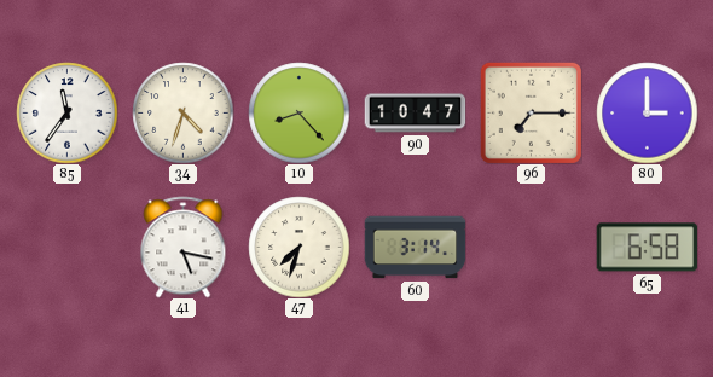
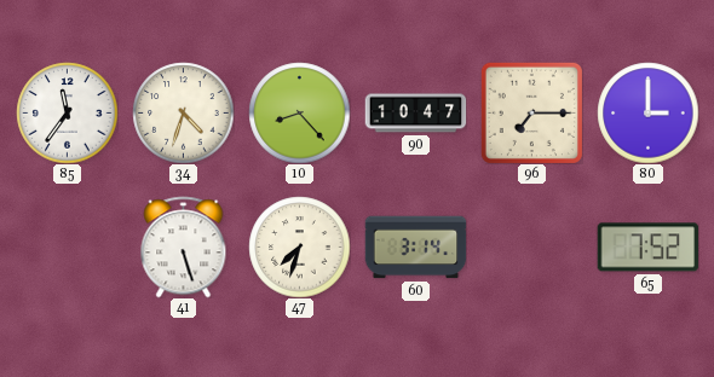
41: 5:17 -> 5:27
65: 6:58 -> 7:52
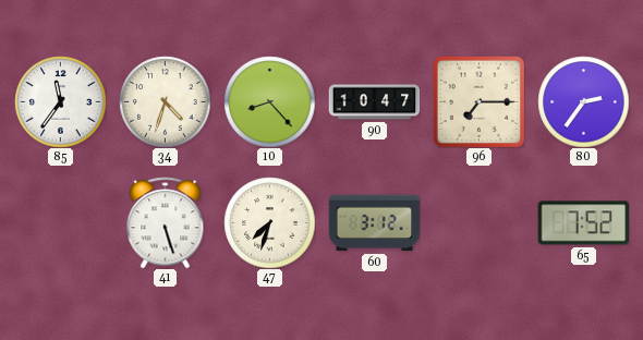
80: 3:00 -> 2:36
60: 3:14 -> 3:12
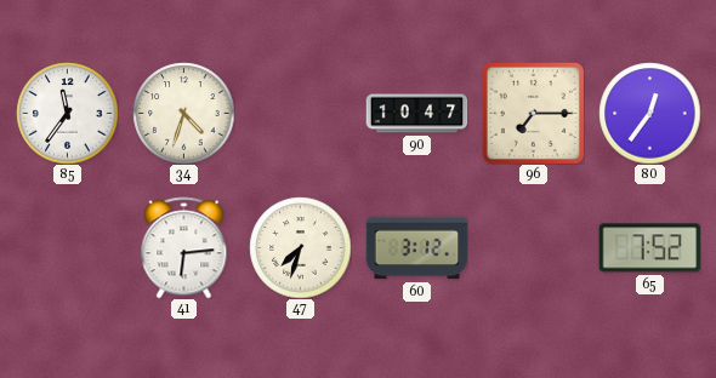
10: 8:23 -> none
80: 2:36 -> 12:36
41: 5:27 -> 6:14
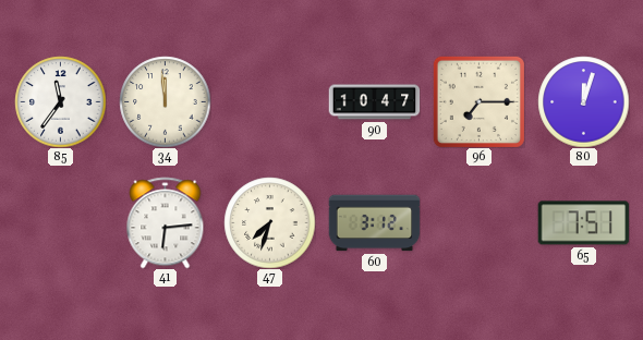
34: 4:33 -> 11:59
80: 12:36 -> 12:03
65: 7:52 -> 7:51
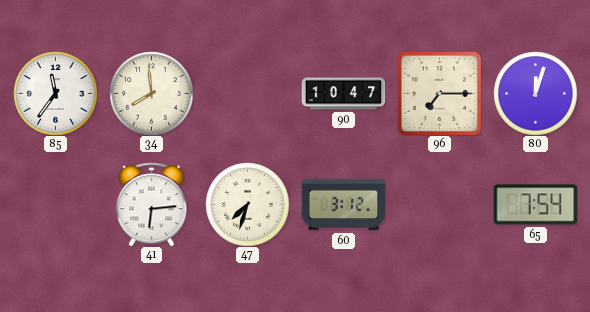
34: 11:59 -> 7:59
65: 7:51 -> 7:54
